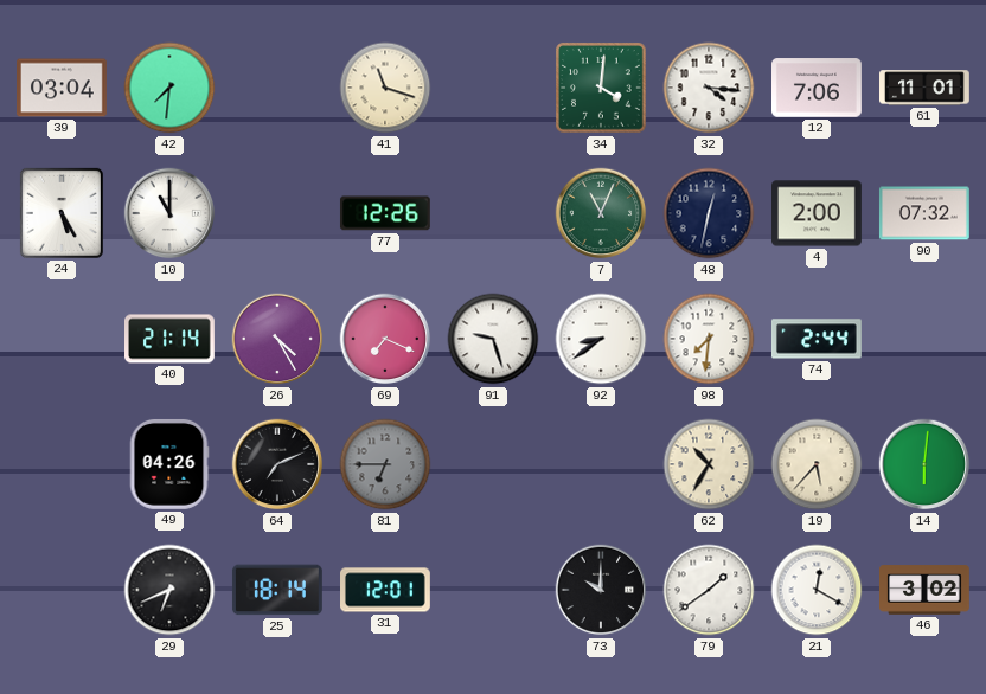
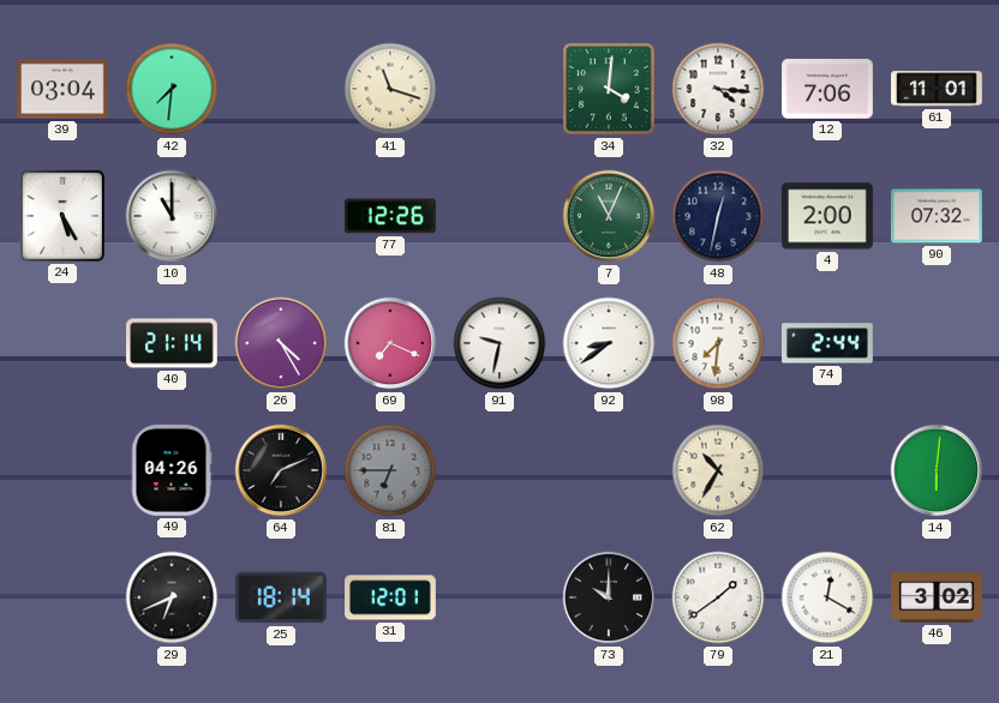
91: 9:27 -> 9:32
19: 5:37 -> none
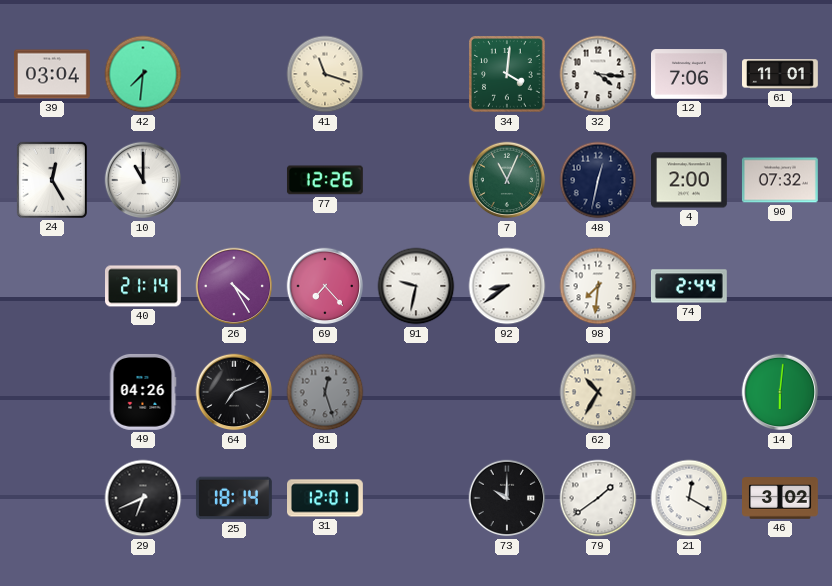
24: 5:25 -> 12:25
69: 7:19 -> 7:23
81: 6:45 -> 12:27
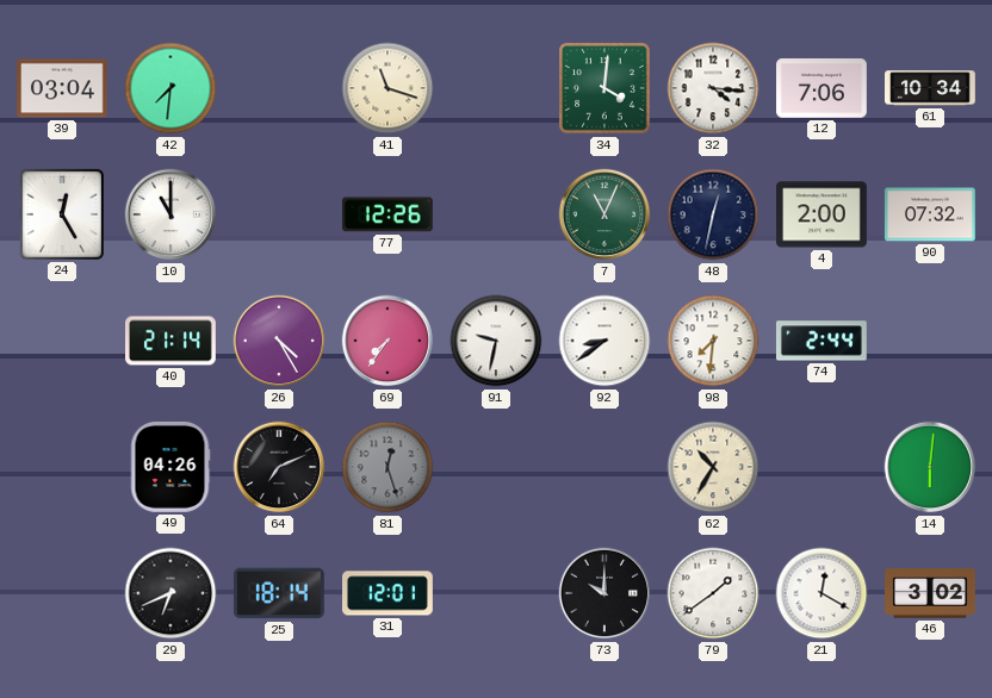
61: 11:01 -> 10:34
69: 7:23 -> 7:36
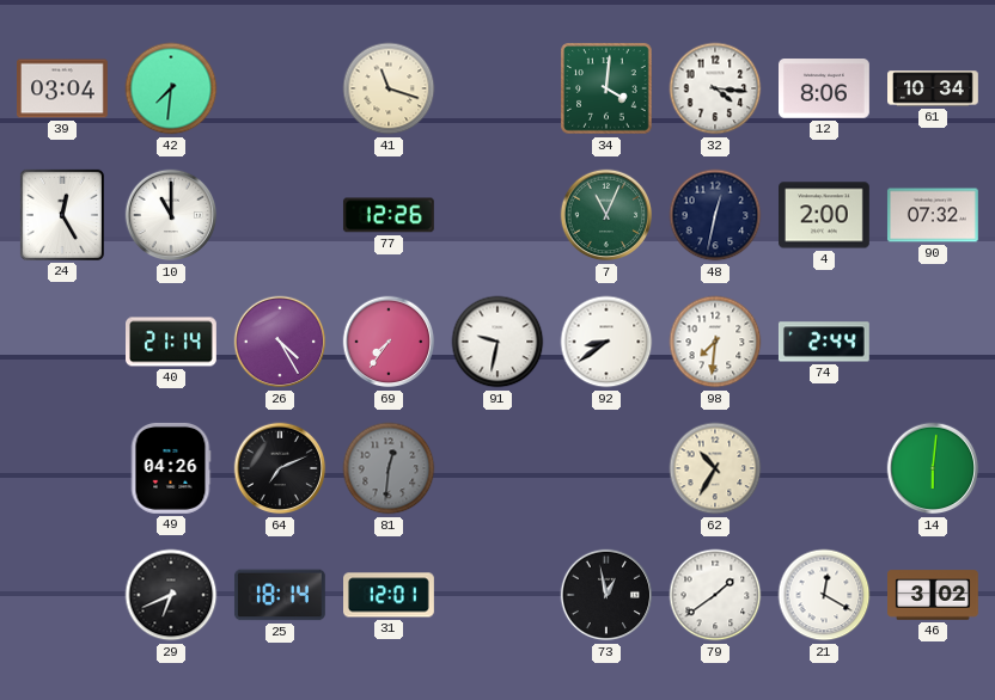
12: 7:06 -> 8:06
81: 12:27 -> 12:31
73: 10:00 -> 12:58
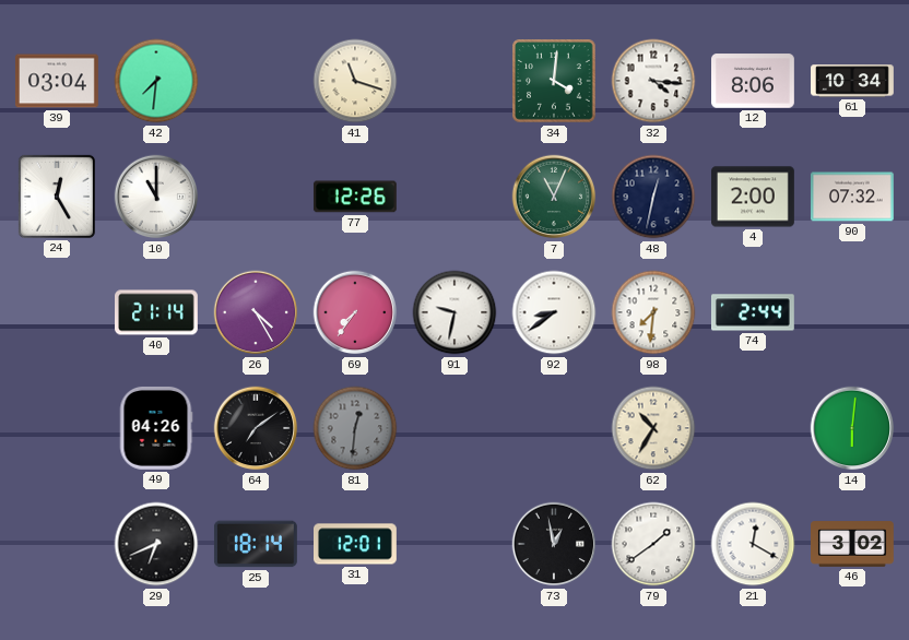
64: 7:11 -> 7:09
